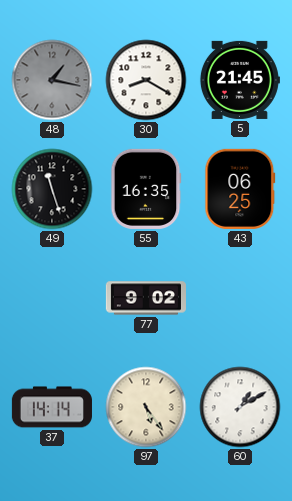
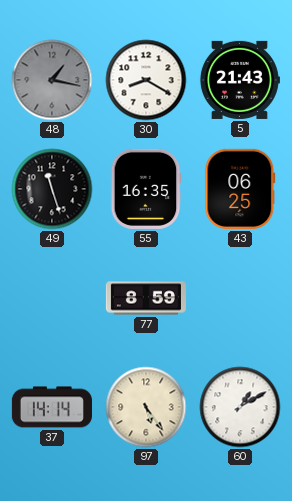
5: 21:45 -> 21:43
77: 9:02 -> 8:59
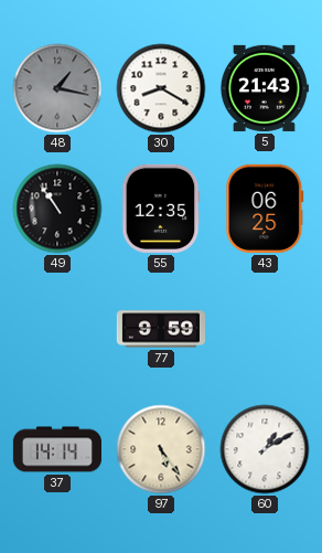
49: 11:27 -> 10:54
55: 16:35 -> 12:35
77: 8:59 -> 9:59
